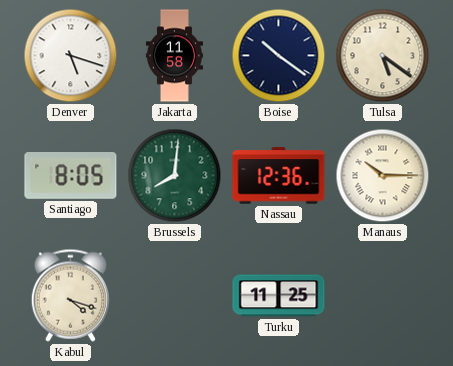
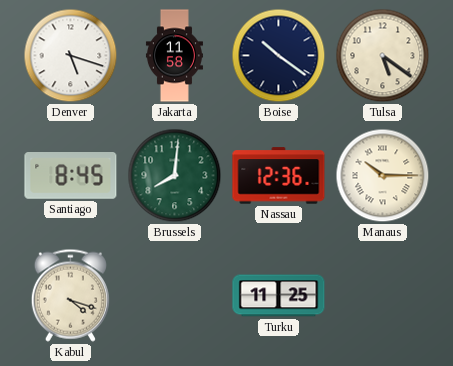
Santiago: 8:05 -> 8:45
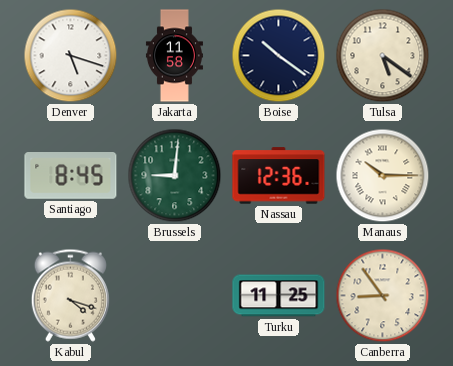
Brussels: 8:01 -> 9:01
Canberra: none -> 8:54
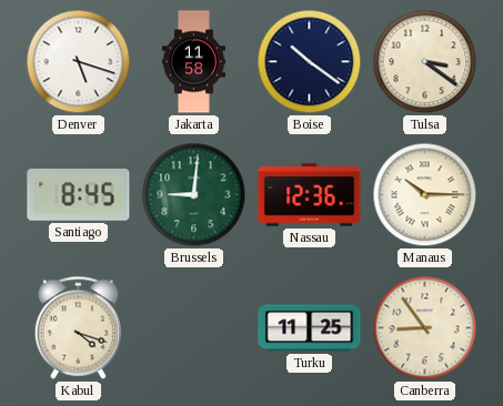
Tulsa: 5:21 -> 3:21
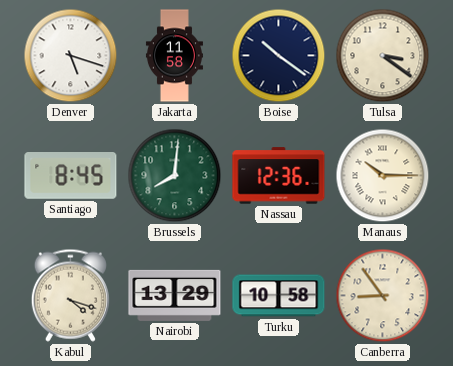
Brussels: 9:01 -> 8:01
Nairobi: none -> 13:29
Turku: 11:25 -> 10:58
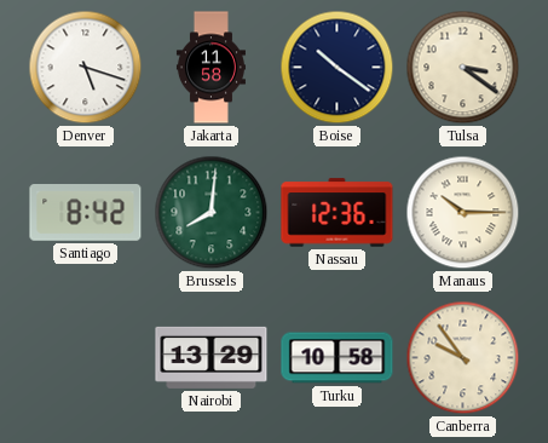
Santiago: 8:45 -> 8:42
Kabul: 4:18 -> none
Canberra: 8:54 -> 9:54
